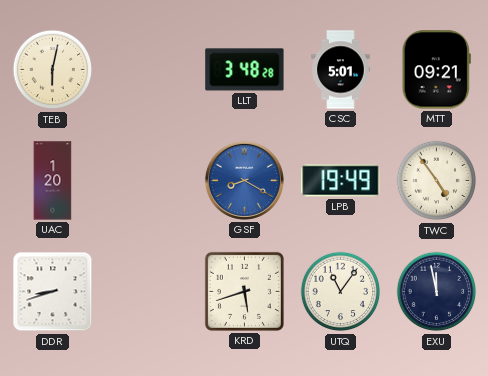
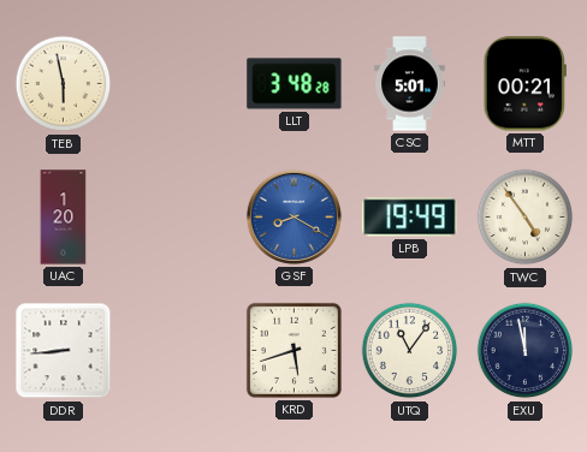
TEB: 6:02 -> 5:58
MTT: 09:21 -> 00:21
DDR: 8:42 -> 8:44
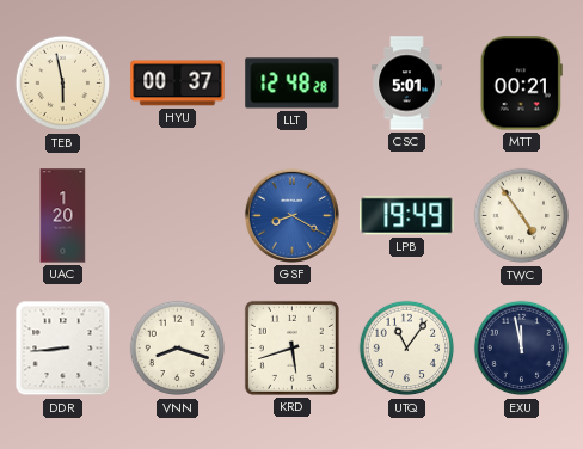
HYU: none -> 00:37
LLT: 3:48 -> 12:48
VNN: none -> 8:18
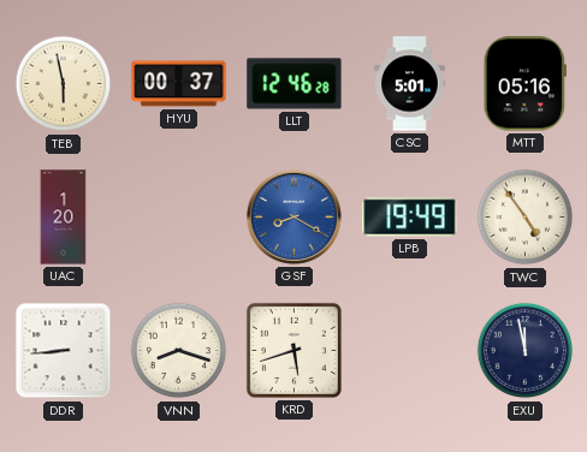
LLT: 12:48 -> 12:46
MTT: 00:21 -> 05:16
UTQ: 11:06 -> none
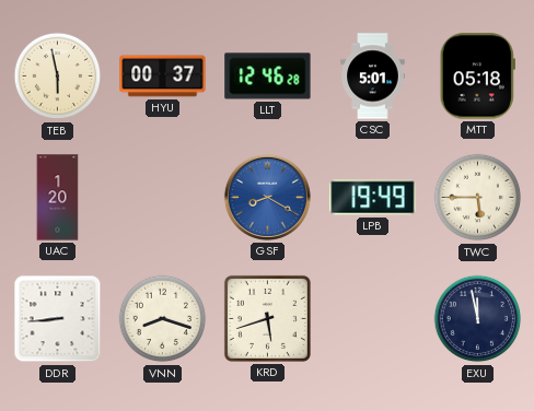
MTT: 05:16 -> 05:18
TWC: 4:54 -> 5:45
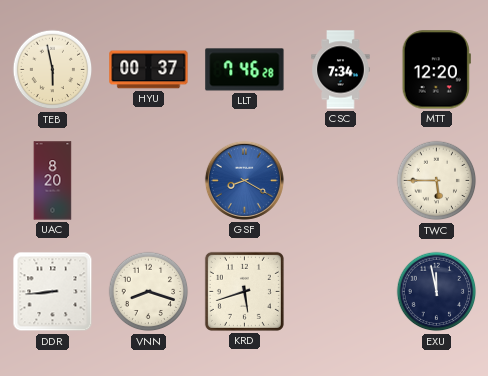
LLT: 12:46 -> 7:46
CSC: 5:01 -> 7:34
MTT: 05:18 -> 12:20
UAC: 1:20 -> 8:20
LPB: 19:49 -> none
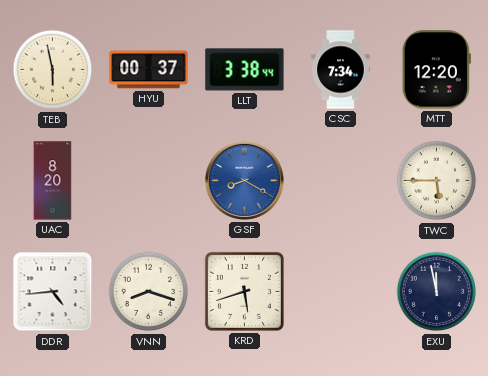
LLT: 7:46 -> 3:38
DDR: 8:44 -> 4:44
